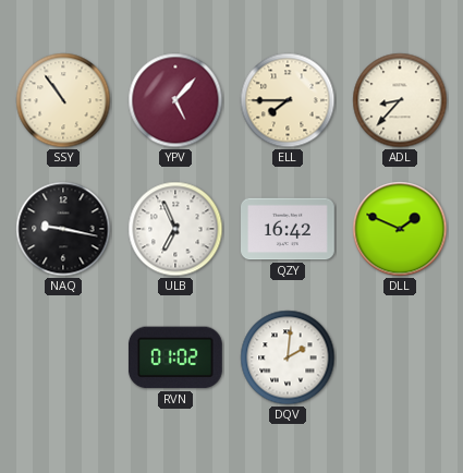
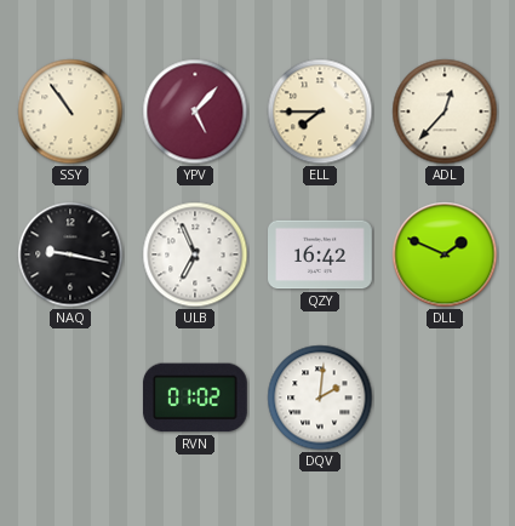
ADL: 8:37 -> 12:37
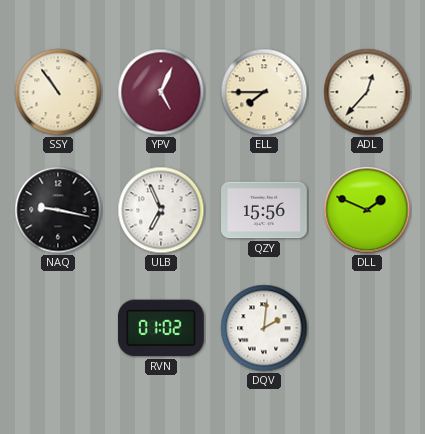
YPV: 5:07 -> 5:04
QZY: 16:42 -> 15:56
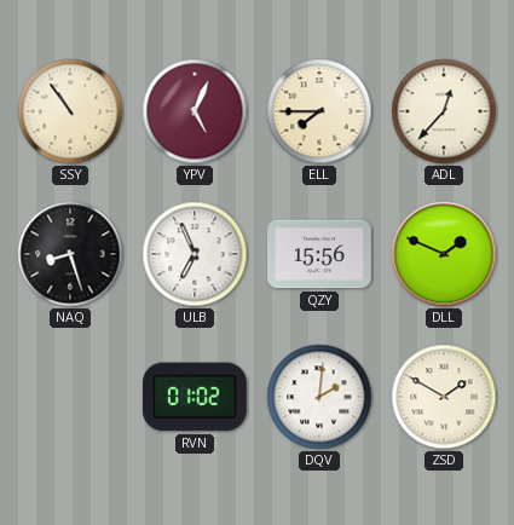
NAQ: 9:17 -> 8:27
ZSD: none -> 1:50
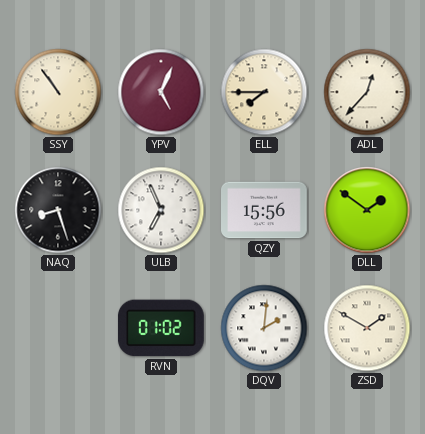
DLL: 1:49 -> 1:51
